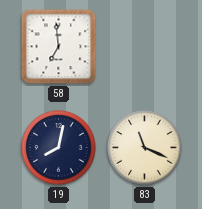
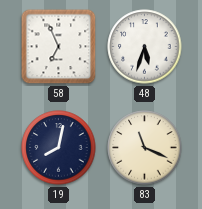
58: 6:59 -> 6:56
48: none -> 5:33
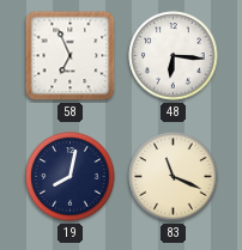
48: 5:33 -> 6:16
